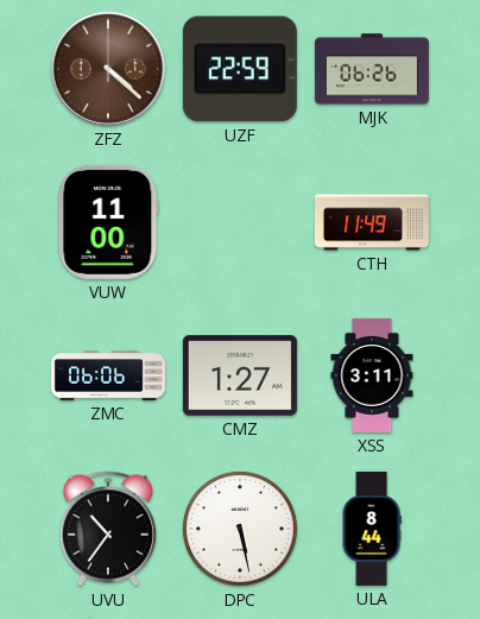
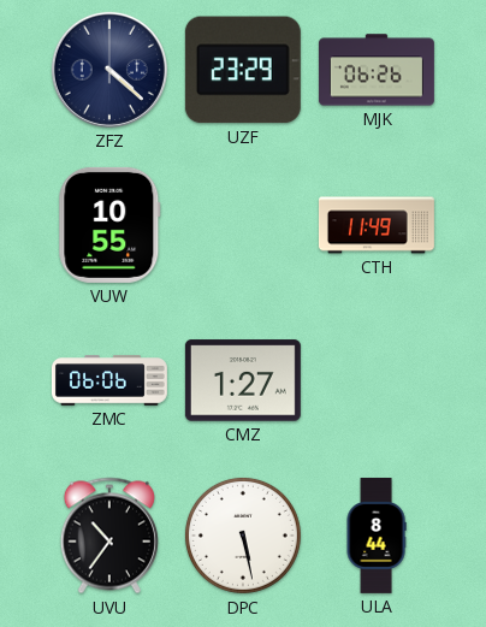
ZFZ dial: brown -> navy
UZF: 22:59 -> 23:29
VUW: 11:00 -> 10:55
XSS: 3:11 -> none
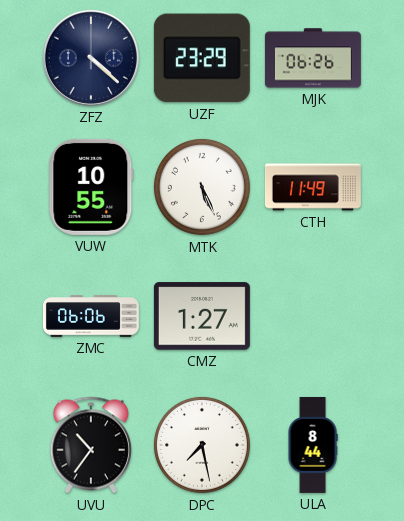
MTK: none -> 5:26
DPC: 5:28 -> 7:28
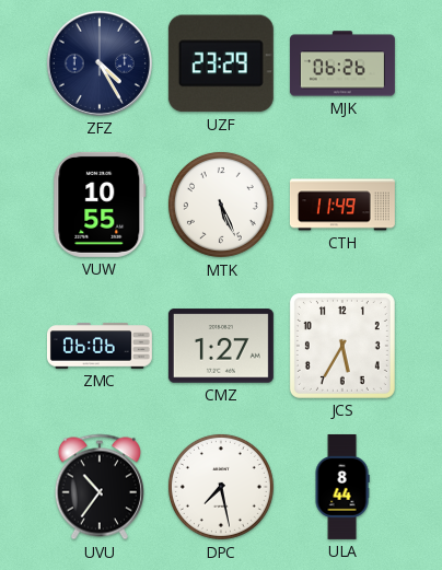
ZFZ: 4:22 -> 4:25
JCS: none -> 5:35
